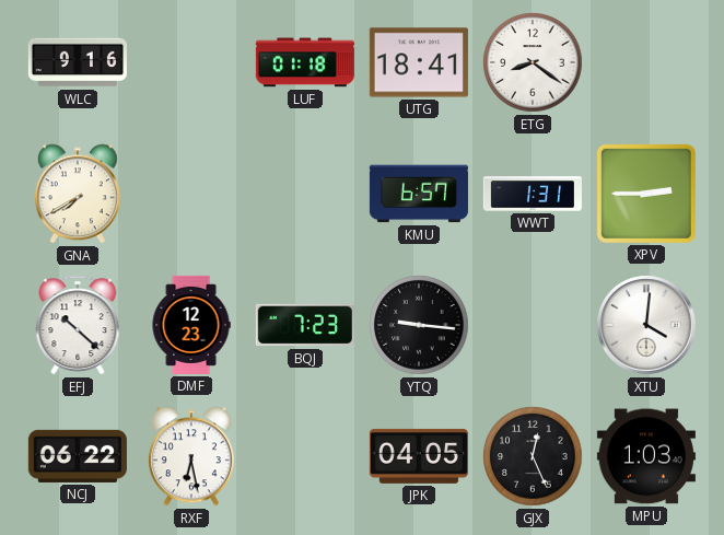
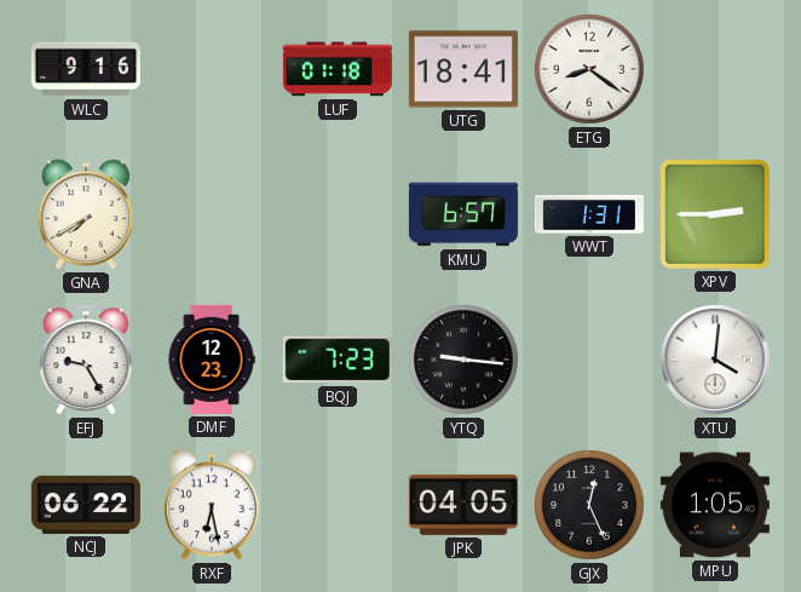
EFJ: 10:22 -> 9:25
MPU: 1:03 -> 1:05
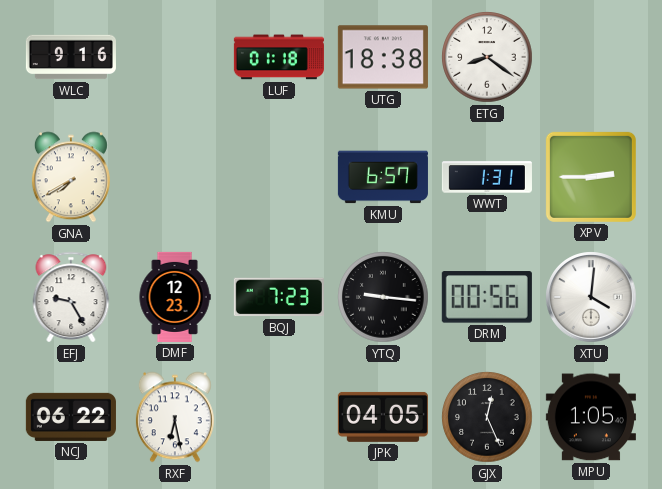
UTG: 18:41 -> 18:38
DRM: none -> 00:56
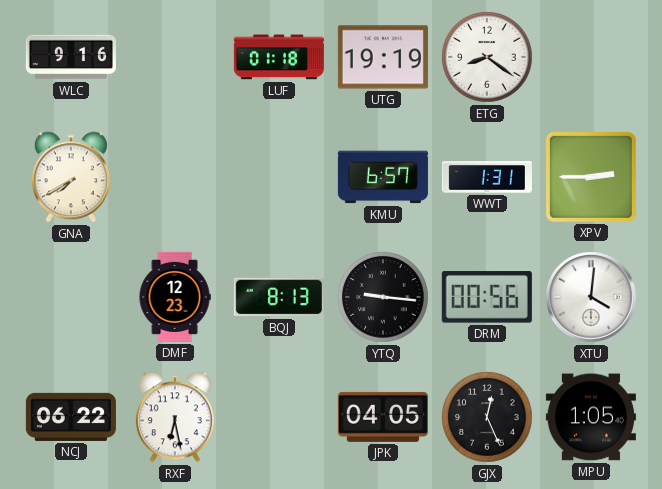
UTG: 18:38 -> 19:19
EFJ: 9:25 -> none
BQJ: 7:23 -> 8:13
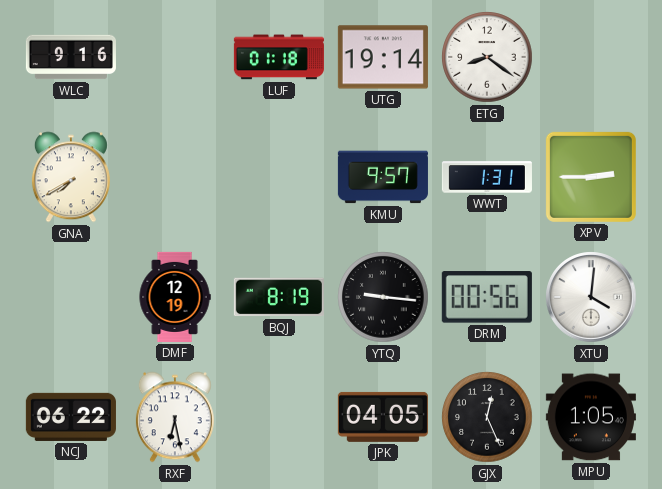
UTG: 19:19 -> 19:14
KMU: 6:57 -> 9:57
DMF: 12:23 -> 12:19
BQJ: 8:13 -> 8:19
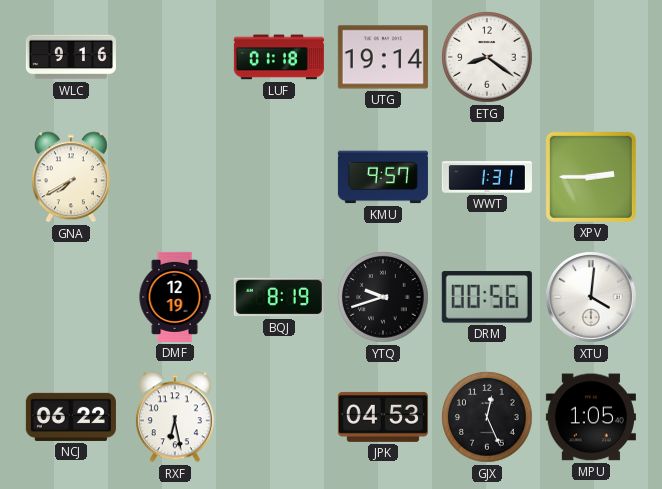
YTQ: 9:16 -> 9:42
JPK: 04:05 -> 04:53
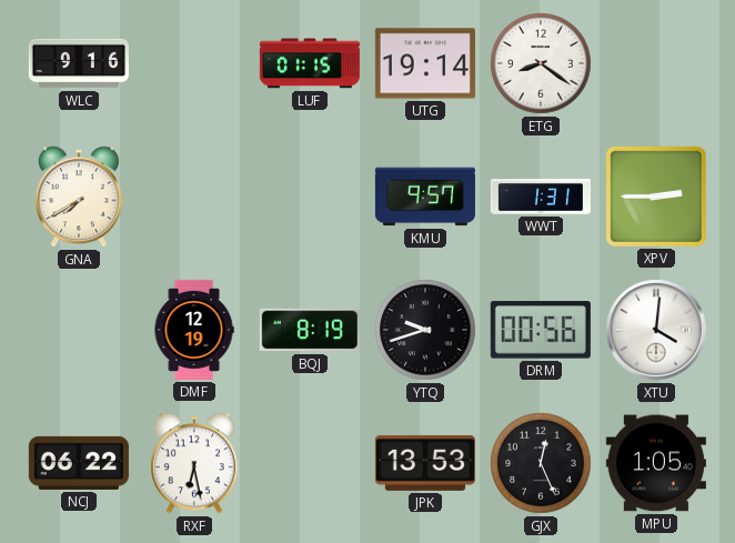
LUF: 01:18 -> 01:15
JPK: 04:53 -> 13:53
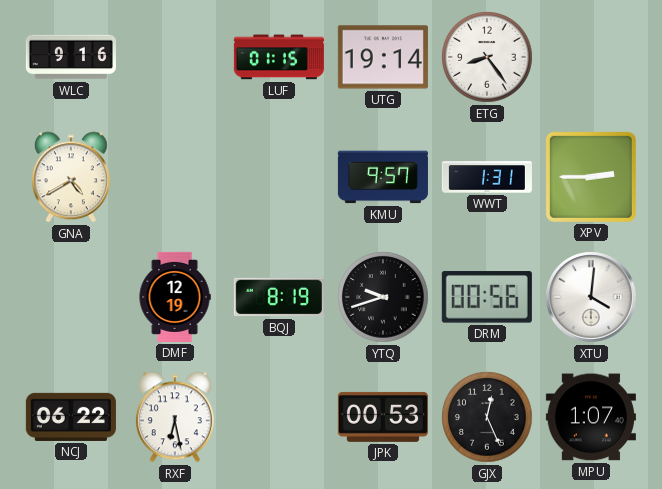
ETG: 8:21 -> 8:24
GNA: 7:40 -> 4:40
JPK: 13:53 -> 00:53
MPU: 1:05 -> 1:07
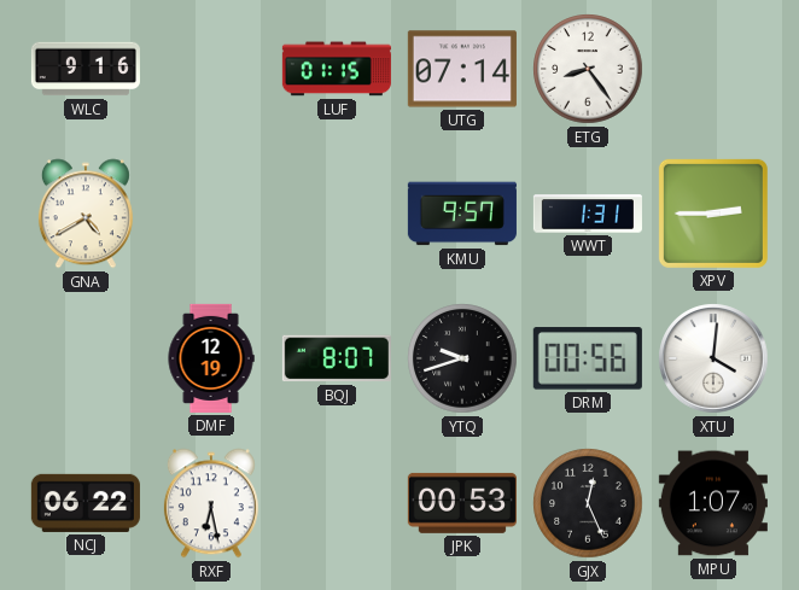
UTG: 19:14 -> 07:14
BQJ: 8:19 -> 8:07
